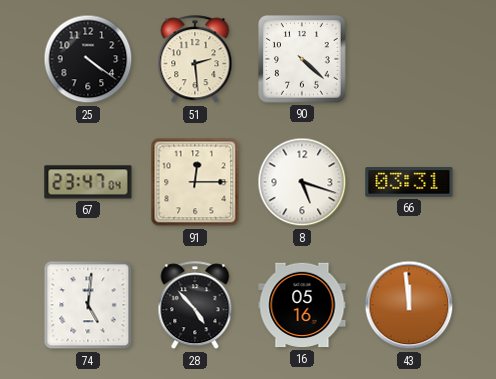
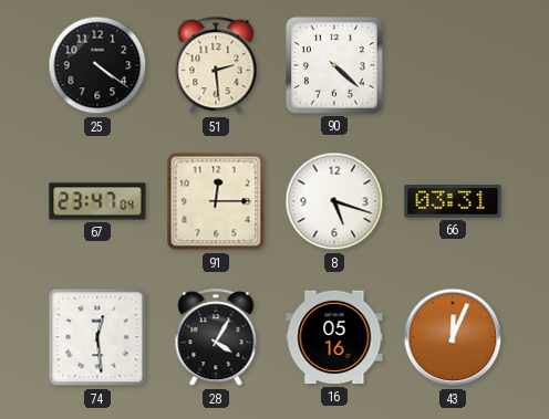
74: 5:01 -> 12:29
28: 4:53 -> 4:05
43: 11:59 -> 12:04
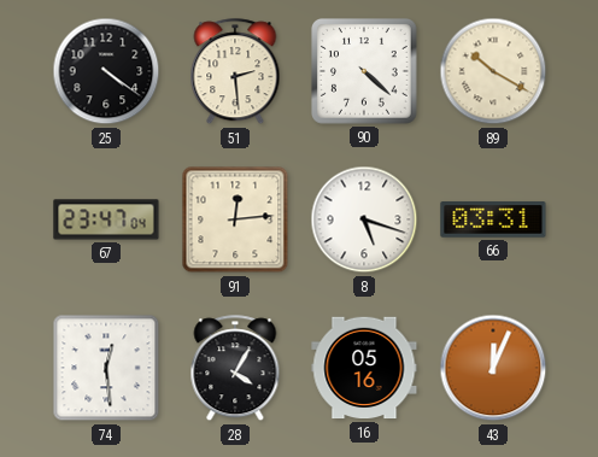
89: none -> 10:20
91: 12:15 -> 12:14
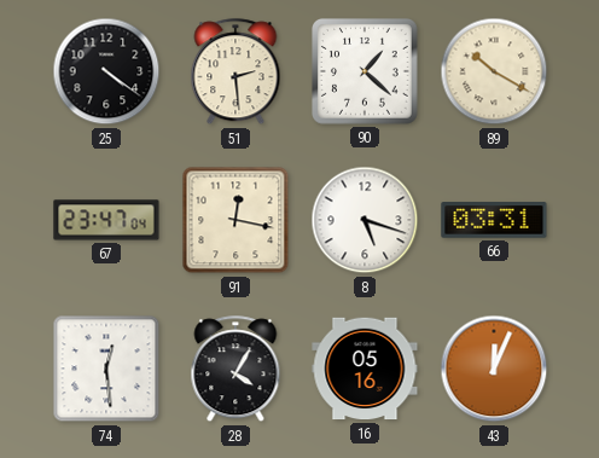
90: 4:22 -> 1:22
91: 12:14 -> 12:17
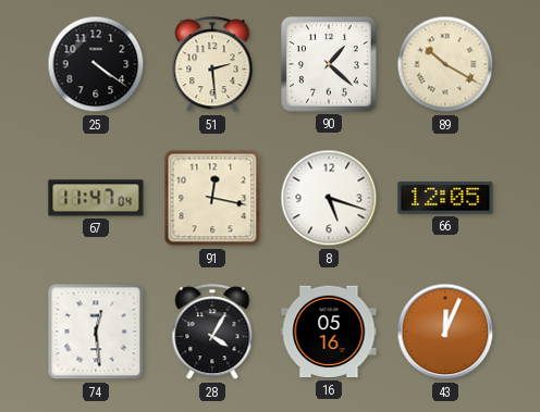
67: 23:47 -> 11:47
66: 03:31 -> 12:05
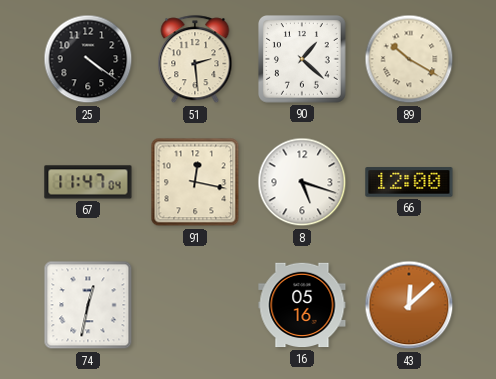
66: 12:05 -> 12:00
74: 12:29 -> 12:32
28: 4:05 -> none
43: 12:04 -> 12:08
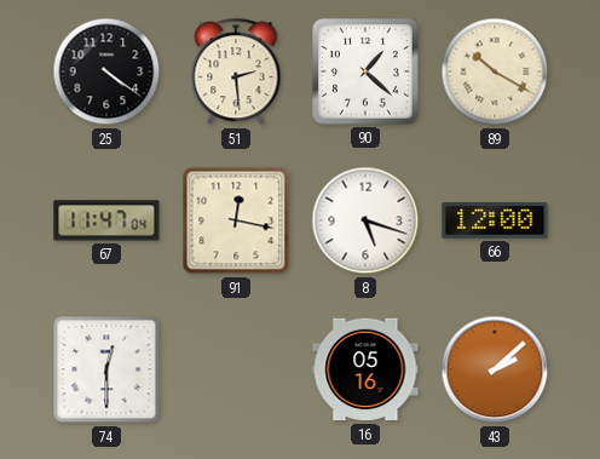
74: 12:32 -> 12:30
43: 12:08 -> 2:08
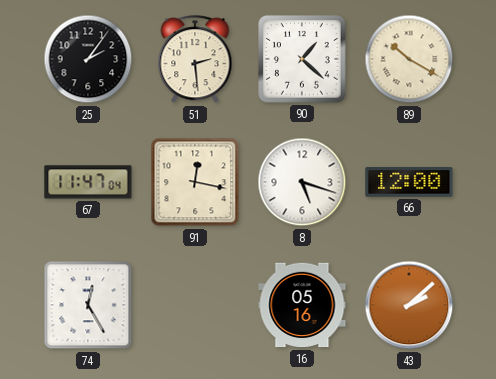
25: 4:21 -> 2:06
74: 12:30 -> 12:25
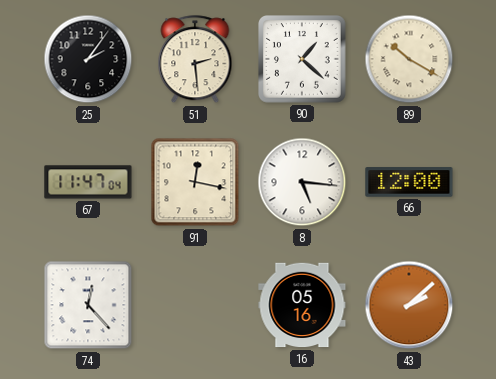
8: 5:18 -> 5:16
74: 12:25 -> 12:23
